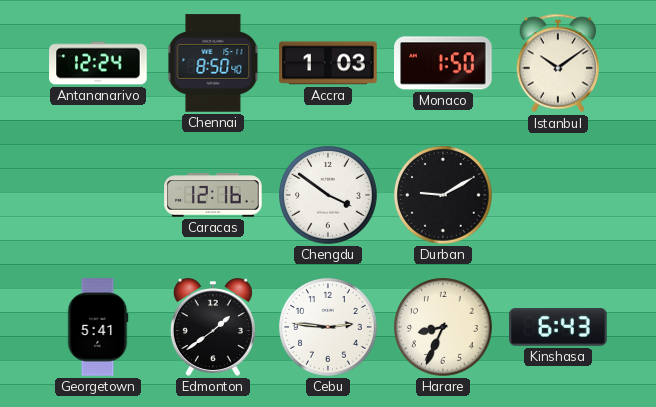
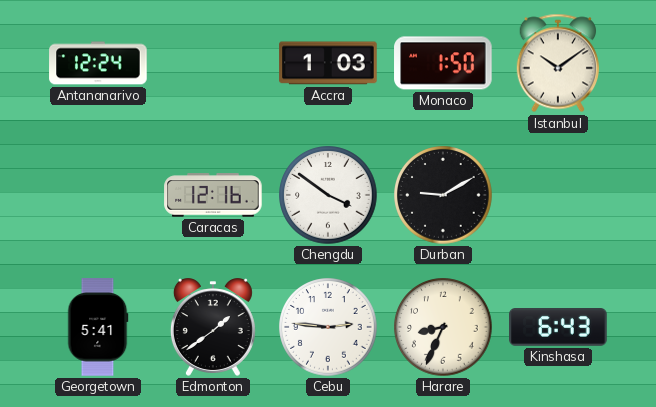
Chennai: 8:50 -> none
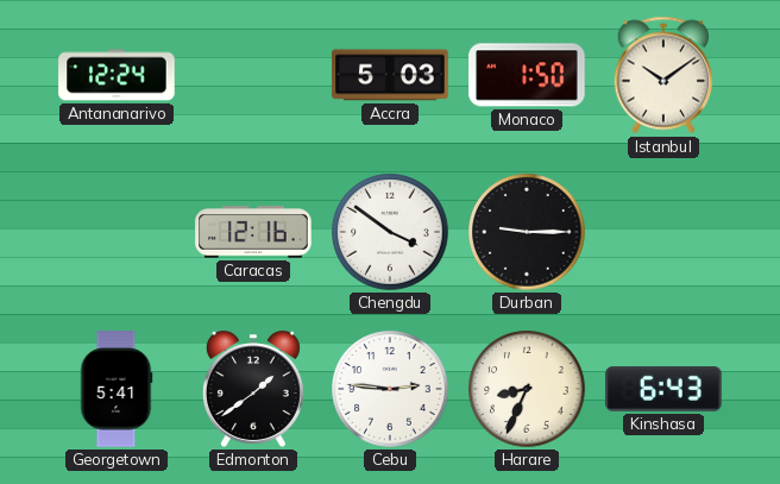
Accra: 1:03 -> 5:03
Durban: 9:10 -> 9:15
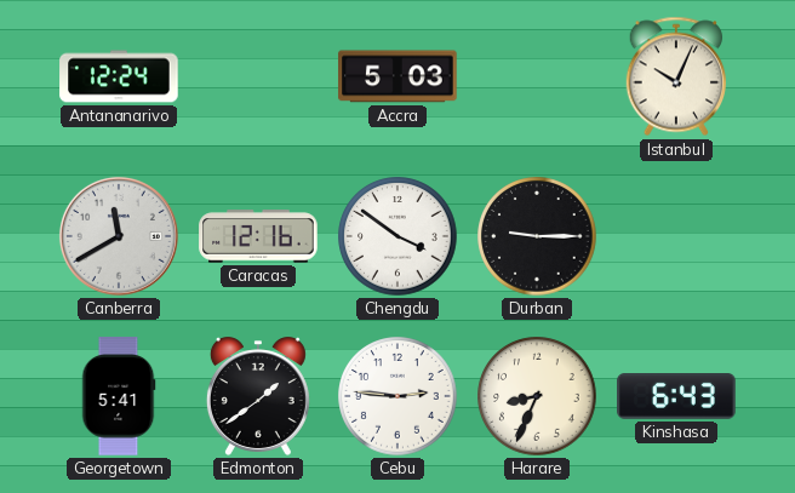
Monaco: 1:50 -> none
Istanbul: 10:09 -> 10:04
Canberra: none -> 11:40
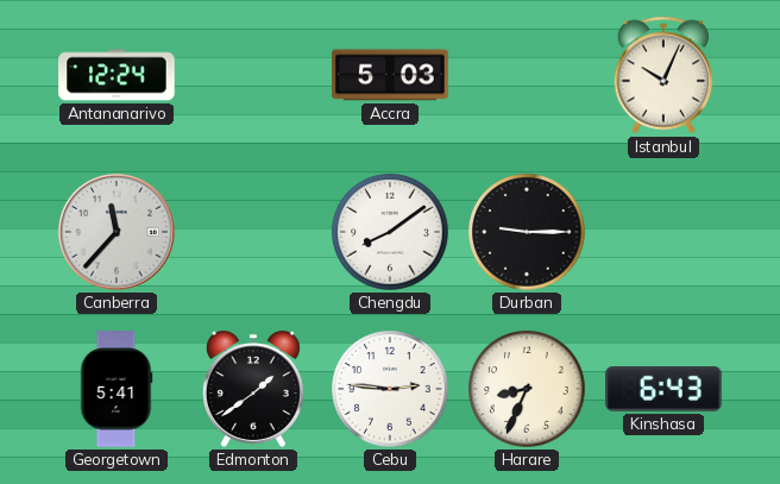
Canberra: 11:40 -> 11:37
Caracas: 12:16 -> none
Chengdu: 3:51 -> 8:09
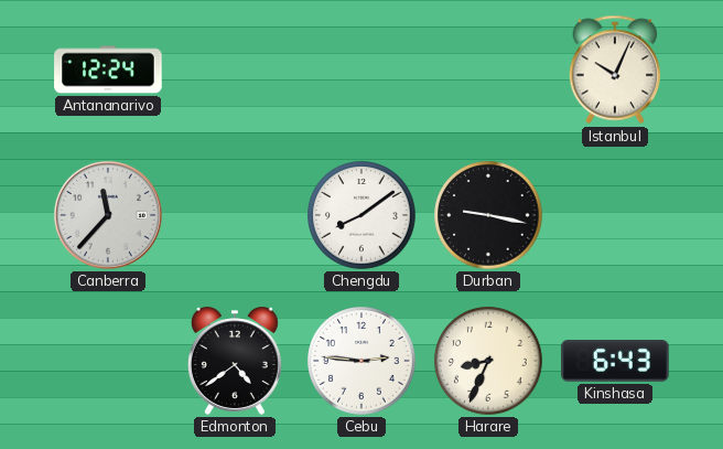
Accra: 5:03 -> none
Durban: 9:15 -> 9:17
Georgetown: 5:41 -> none
Edmonton: 1:39 -> 4:39
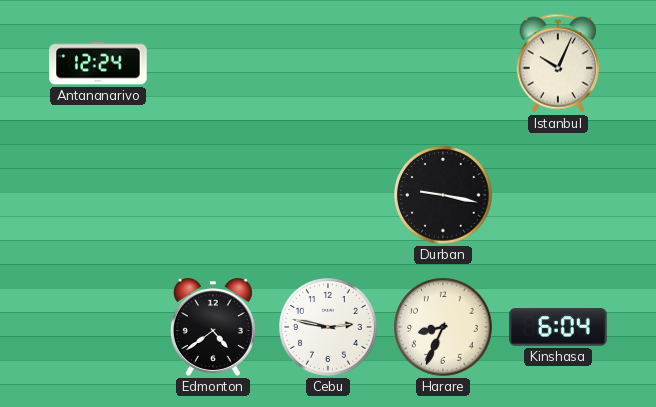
Canberra: 11:37 -> none
Chengdu: 8:09 -> none
Cebu: 2:46 -> 2:47
Kinshasa: 6:43 -> 6:04
